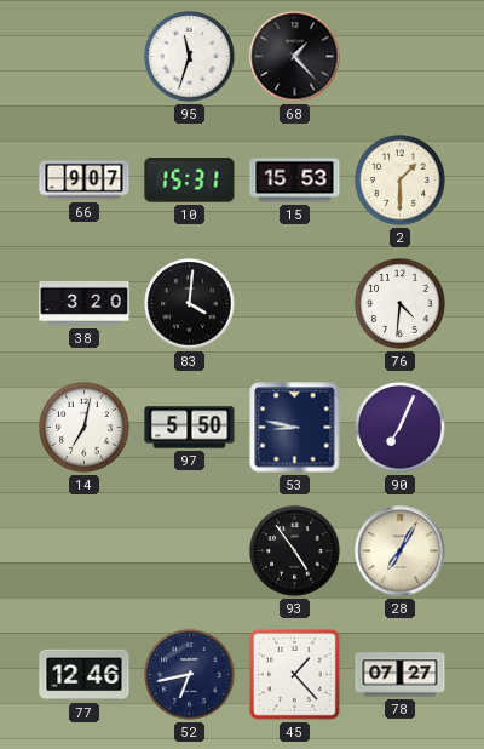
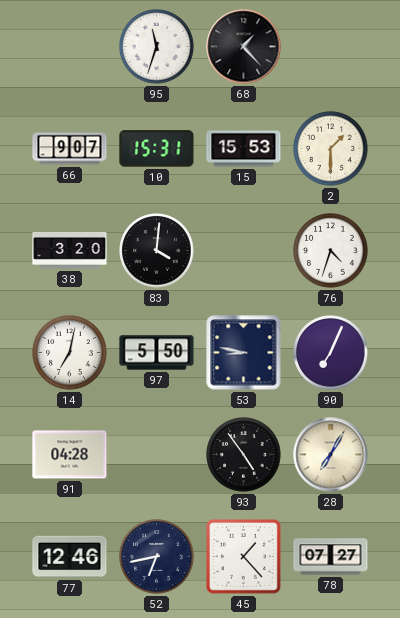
76: 4:31 -> 4:33
91: none -> 04:28
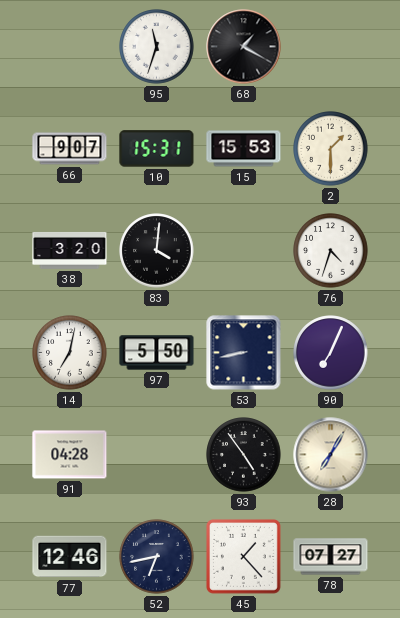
68: 1:23 -> 1:20
53: 8:47 -> 8:43
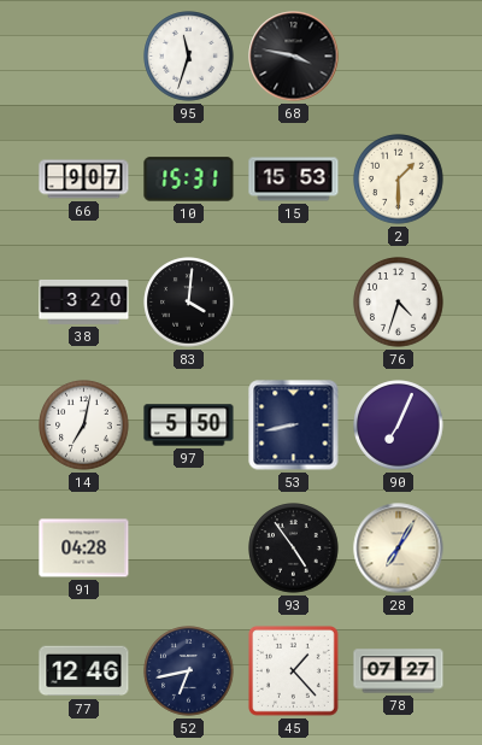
68: 1:20 -> 3:47
